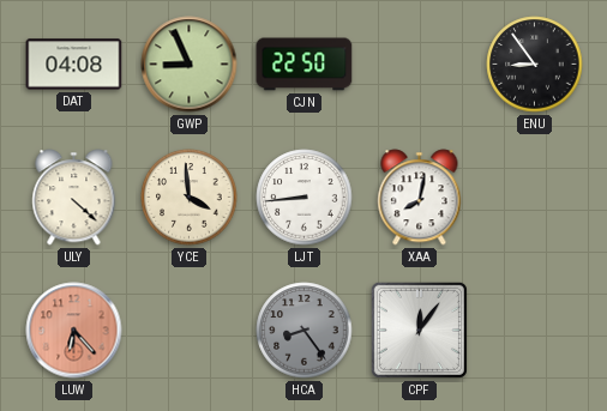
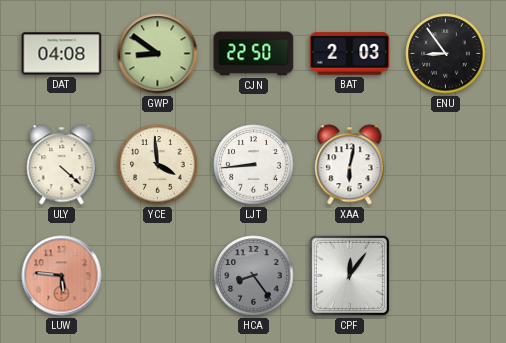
GWP: 8:56 -> 8:51
BAT: none -> 2:03
XAA: 8:02 -> 6:02
LUW: 6:23 -> 5:46
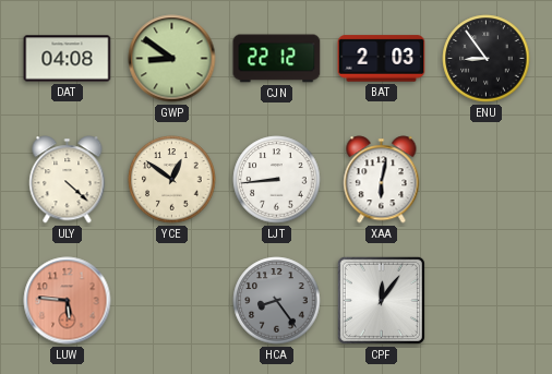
CJN: 22:50 -> 22:12
YCE: 3:59 -> 12:51
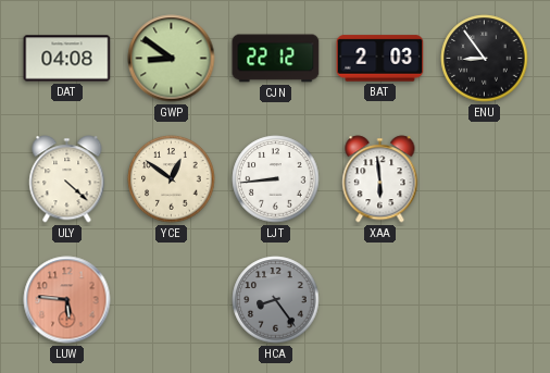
XAA: 6:02 -> 5:59
CPF: 12:06 -> none
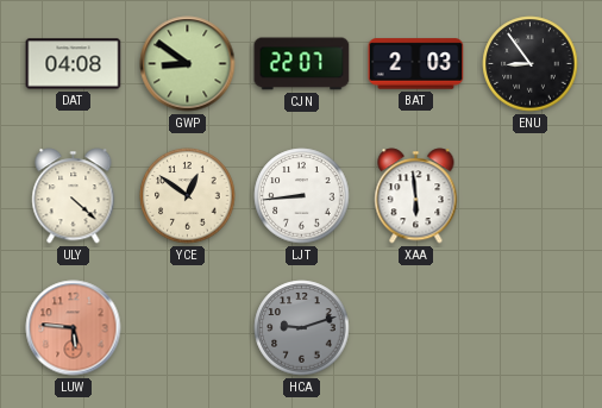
CJN: 22:12 -> 22:07
HCA: 8:24 -> 9:12
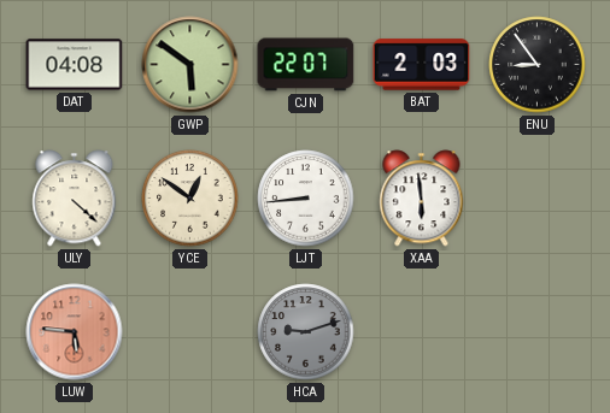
GWP: 8:51 -> 5:51
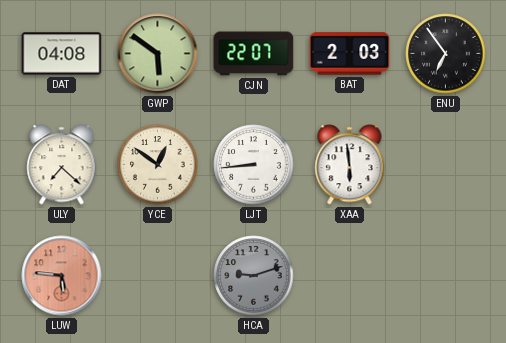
ENU: 8:54 -> 6:54
ULY: 4:22 -> 7:22
